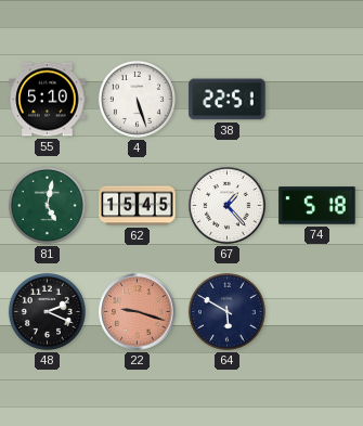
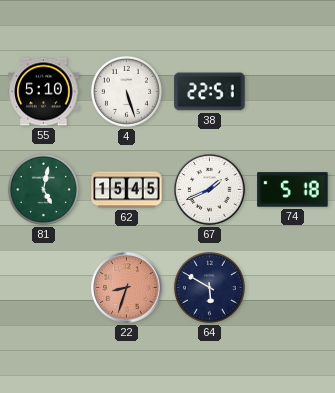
67: 1:23 -> 1:41
48: 2:19 -> none
22: 9:18 -> 8:33
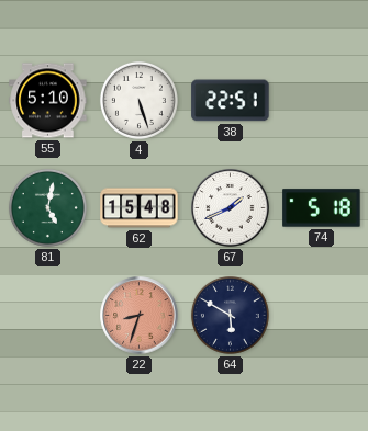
62: 15:45 -> 15:48
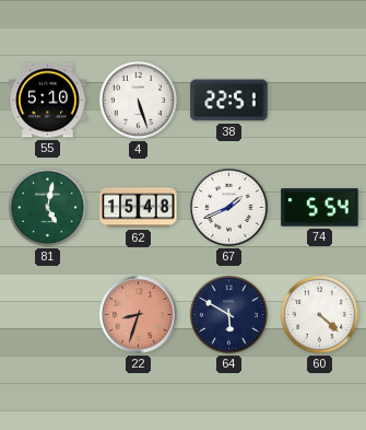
74: 5:18 -> 5:54
60: none -> 4:22
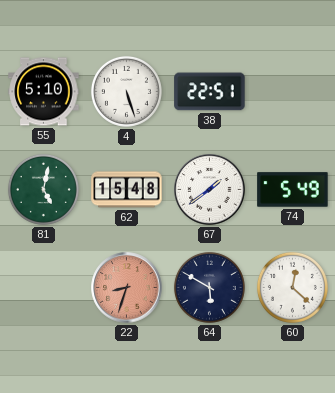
67: 1:41 -> 1:39
74: 5:54 -> 5:49
60: 4:22 -> 12:22
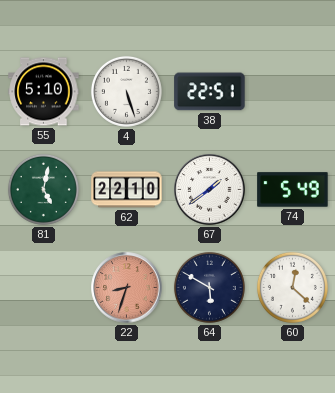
62: 15:48 -> 22:10
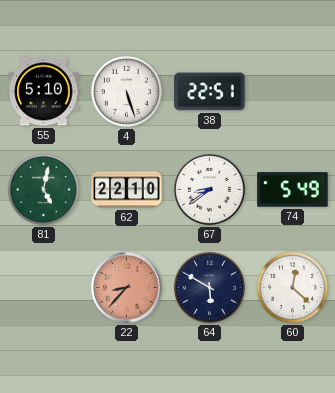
67: 1:39 -> 8:39
22: 8:33 -> 8:37
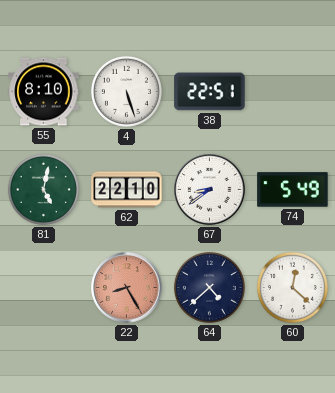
55: 5:10 -> 8:10
22: 8:37 -> 8:25
64: 5:50 -> 4:38
